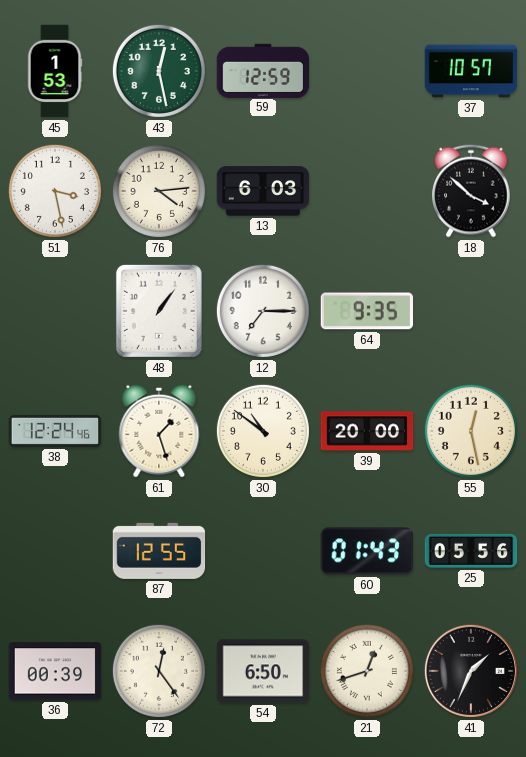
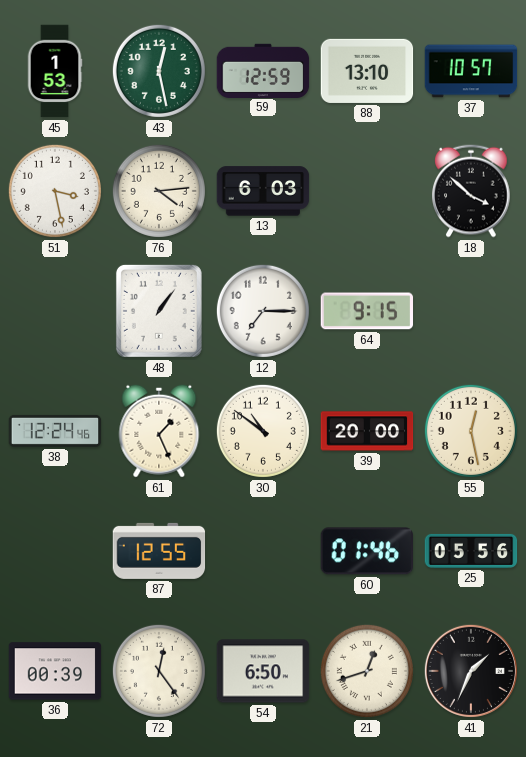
88: none -> 13:10
64: 9:35 -> 9:15
61: 1:27 -> 1:26
60: 01:43 -> 01:46
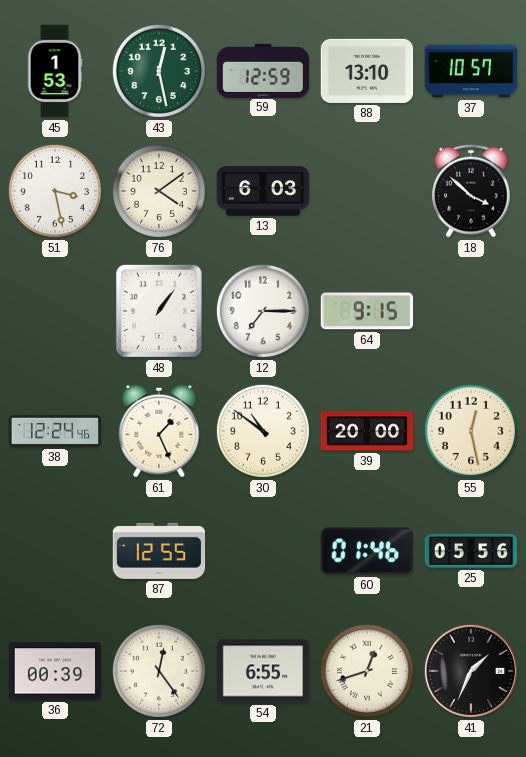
76: 4:14 -> 4:09
54: 6:50 -> 6:55
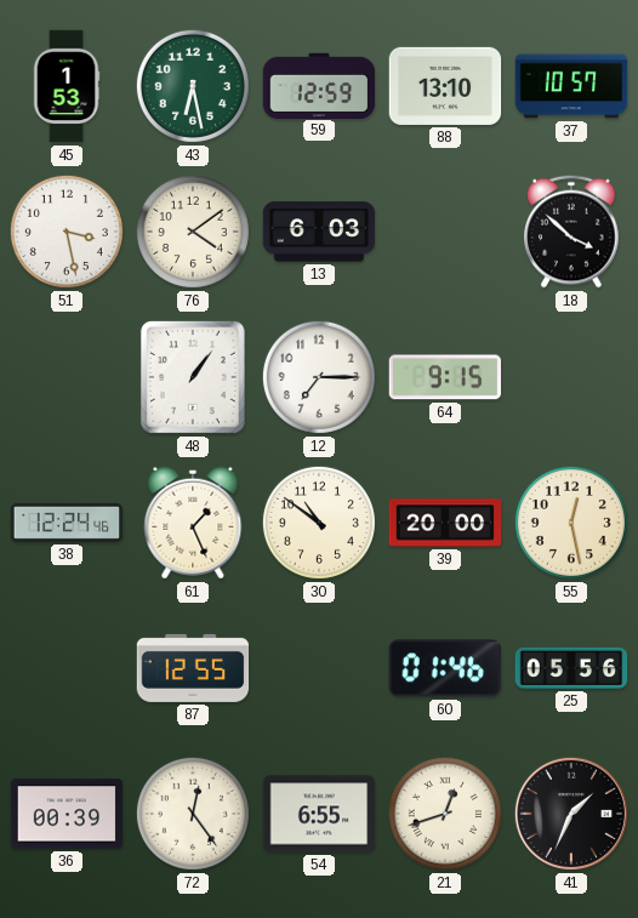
43: 12:28 -> 6:28
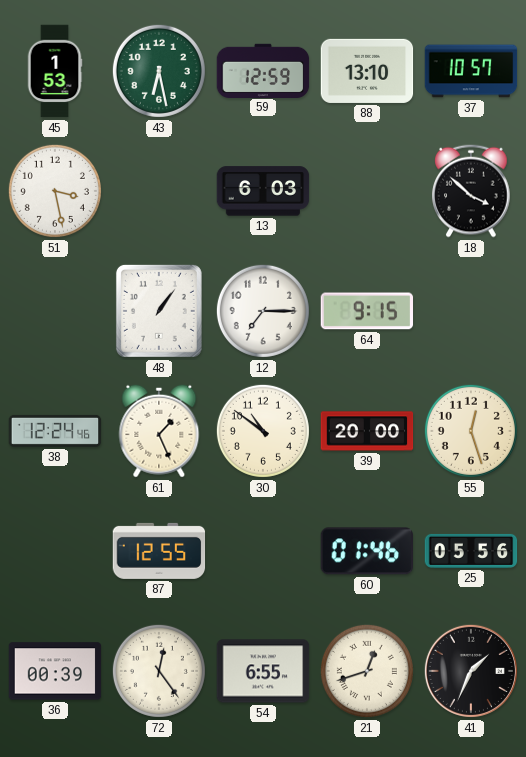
76: 4:09 -> none
55: 12:28 -> 12:27
